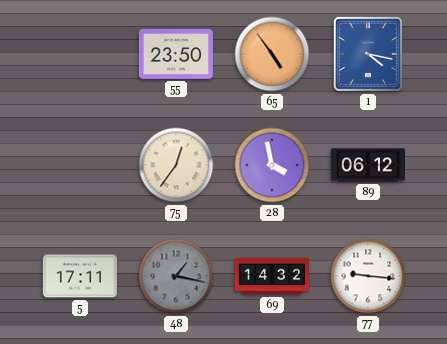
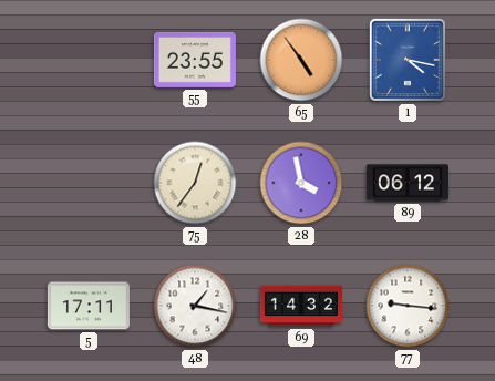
55: 23:50 -> 23:55
48 dial: grey -> white
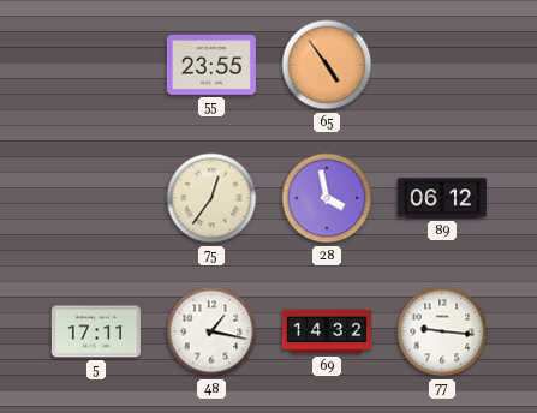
1: 4:17 -> none
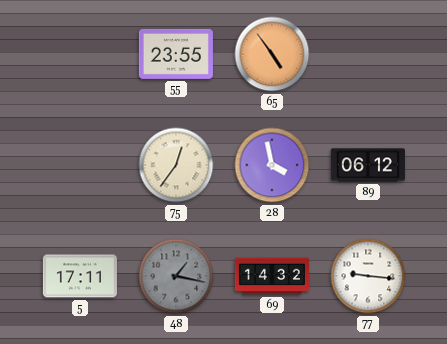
48 dial: white -> grey
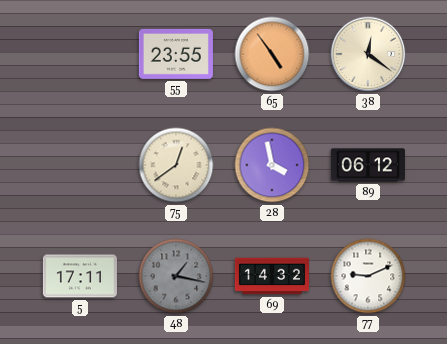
38: none -> 12:21
75: 12:36 -> 12:39
77: 9:16 -> 9:11
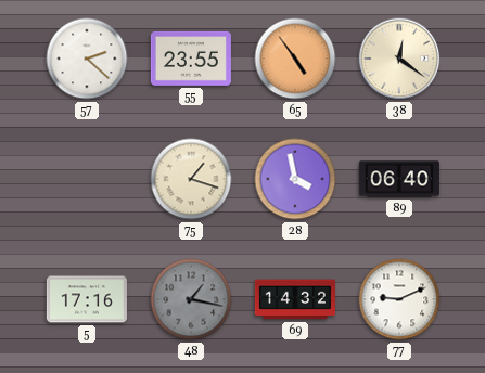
57: none -> 2:22
75: 12:39 -> 1:18
89: 06:12 -> 06:40
5: 17:11 -> 17:16
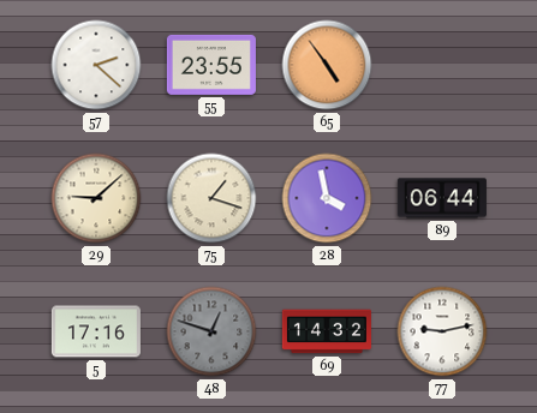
38: 12:21 -> none
29: none -> 9:08
89: 06:40 -> 06:44
48: 1:17 -> 12:48
77: 9:11 -> 9:13
